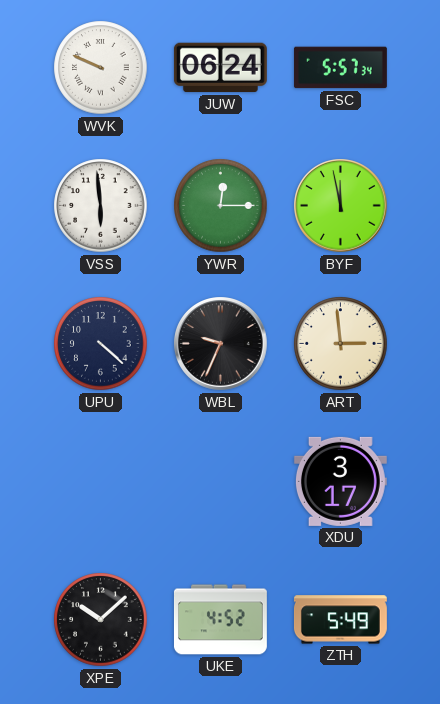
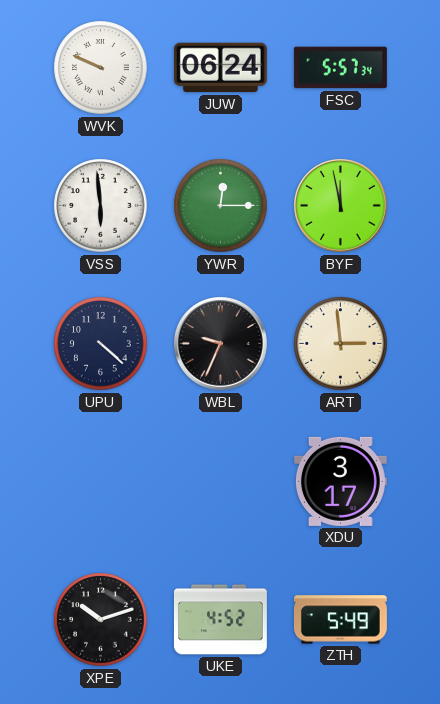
XPE: 10:08 -> 10:12
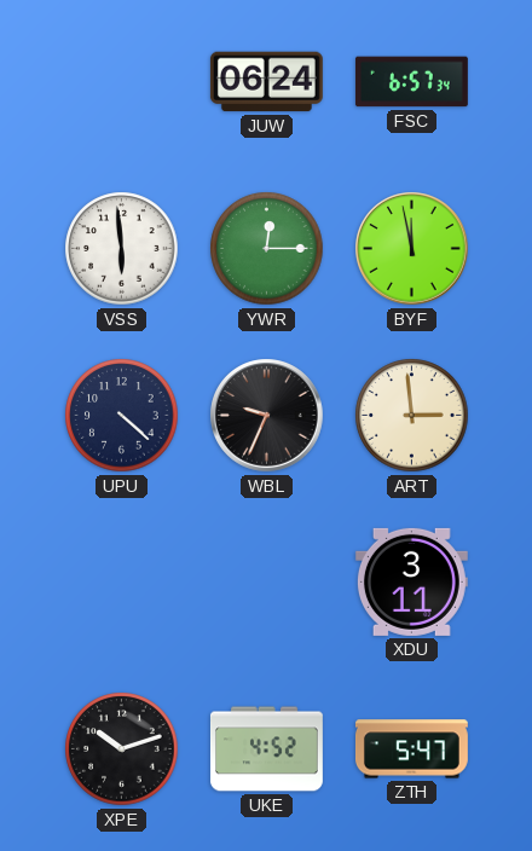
WVK: 9:49 -> none
FSC: 5:57 -> 6:57
XDU: 3:17 -> 3:11
ZTH: 5:49 -> 5:47
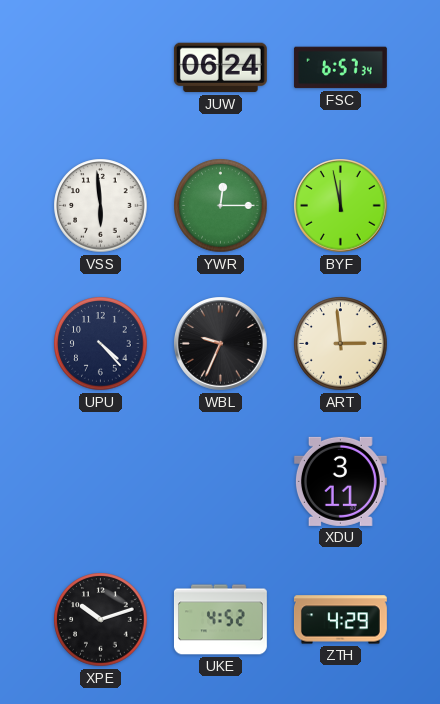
UPU: 4:22 -> 4:23
ZTH: 5:47 -> 4:29
